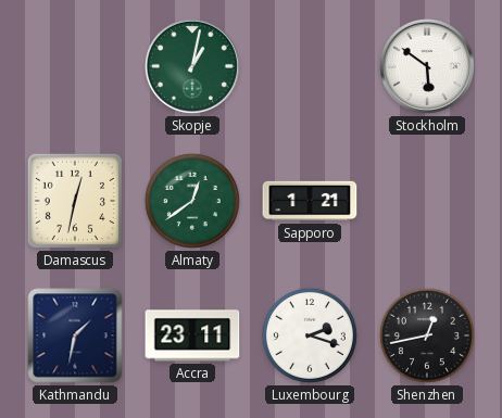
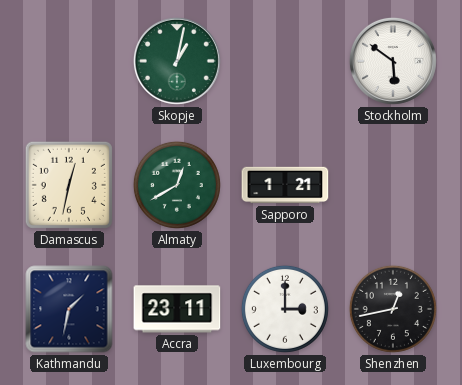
Almaty: 12:39 -> 12:40
Luxembourg: 2:18 -> 3:00
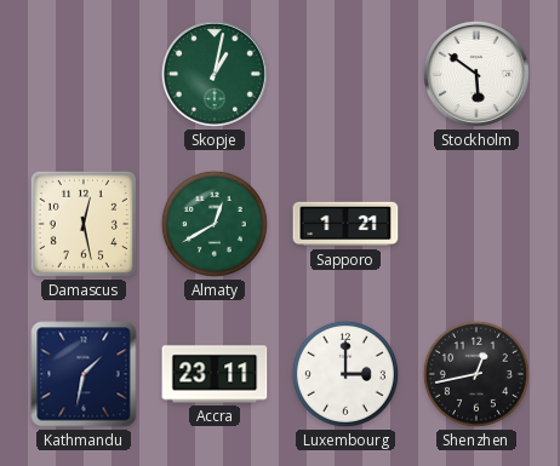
Damascus: 12:32 -> 12:28
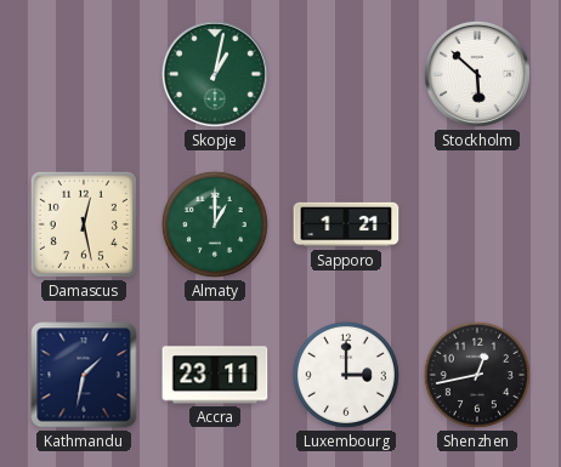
Stockholm: 5:51 -> 5:52
Almaty: 12:40 -> 1:00
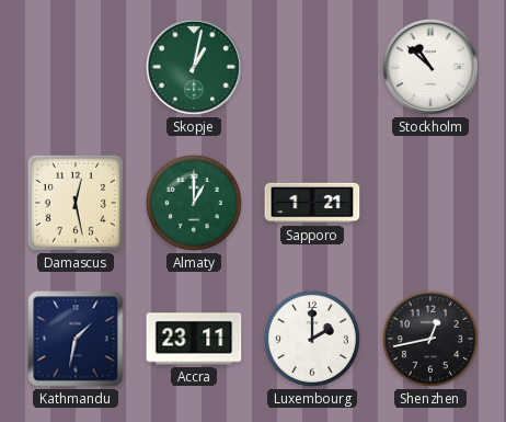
Stockholm: 5:52 -> 10:52
Luxembourg: 3:00 -> 2:00
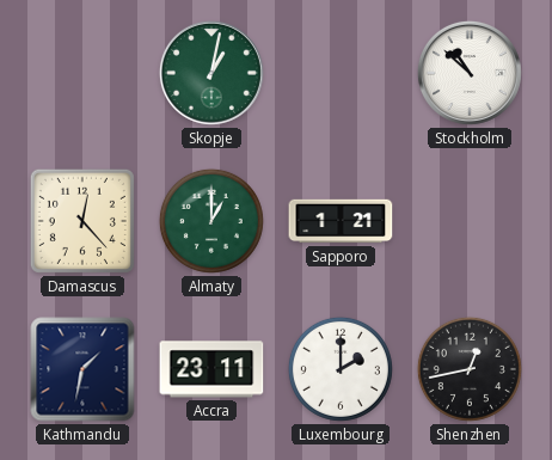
Damascus: 12:28 -> 12:23
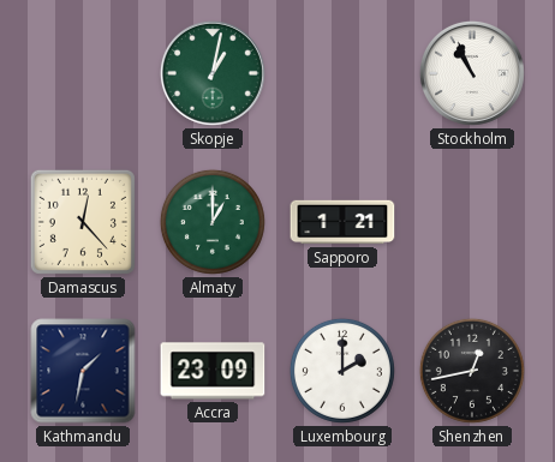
Stockholm: 10:52 -> 10:56
Accra: 23:11 -> 23:09
